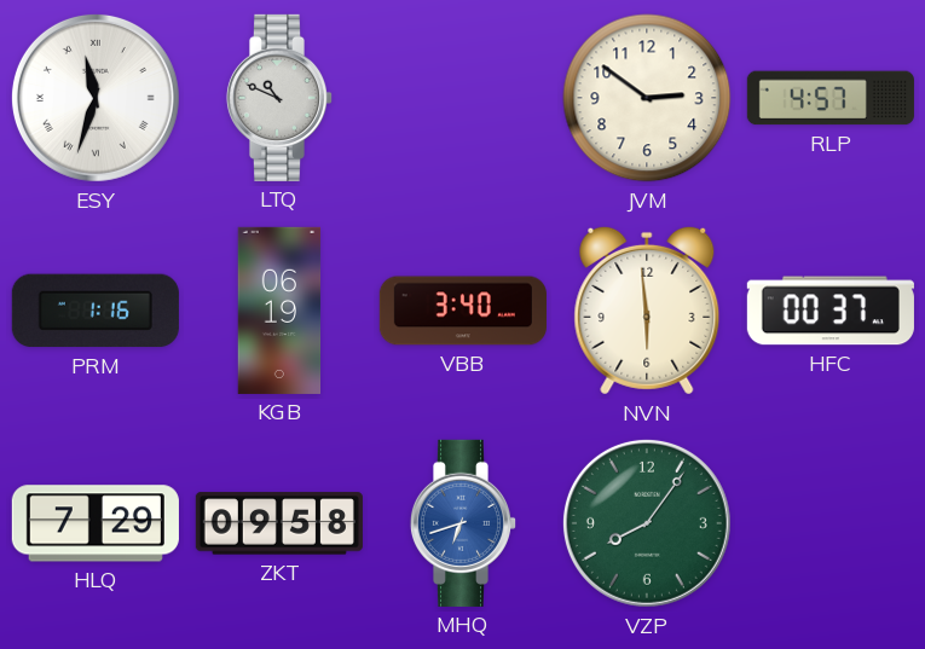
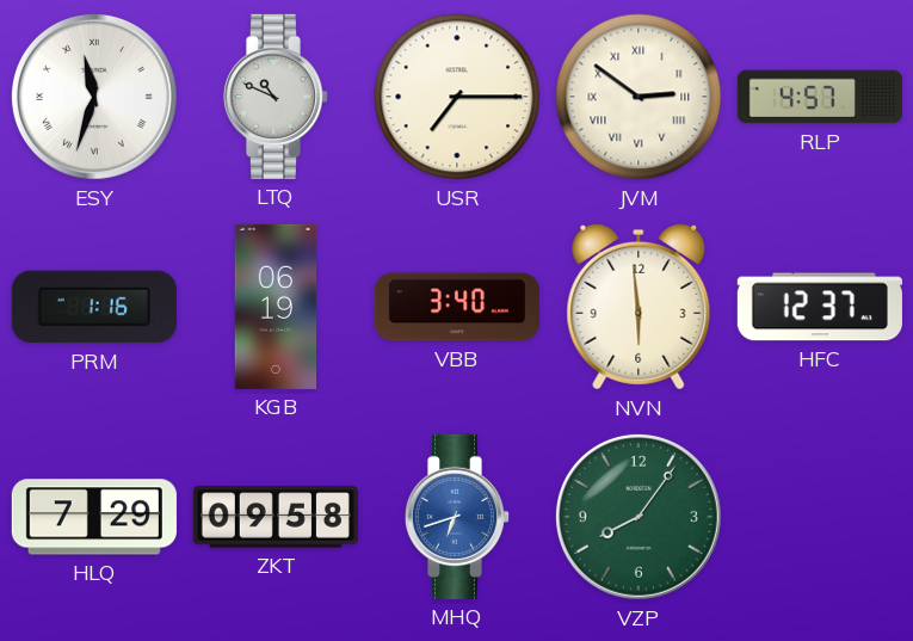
USR: none -> 7:15
JVM numerals: Arabic -> Roman
HFC: 00:37 -> 12:37
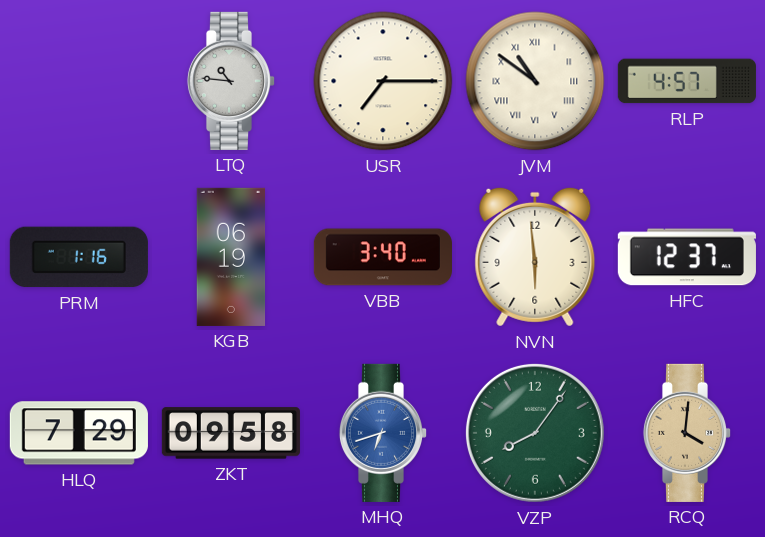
ESY: 11:33 -> none
LTQ: 10:49 -> 10:46
JVM: 2:51 -> 10:51
RCQ: none -> 4:01
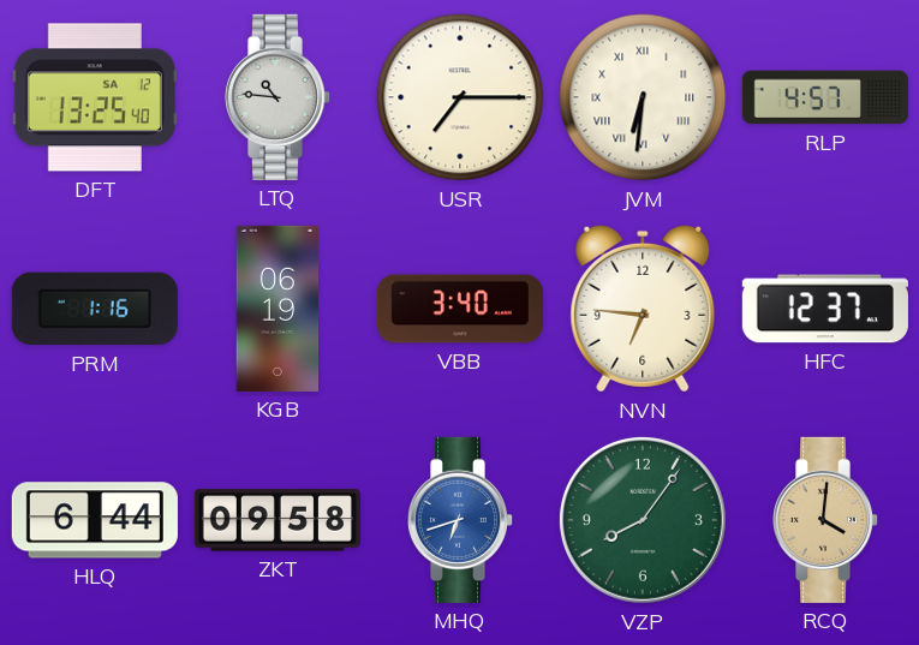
DFT: none -> 13:25
JVM: 10:51 -> 6:31
NVN: 5:59 -> 6:46
HLQ: 7:29 -> 6:44
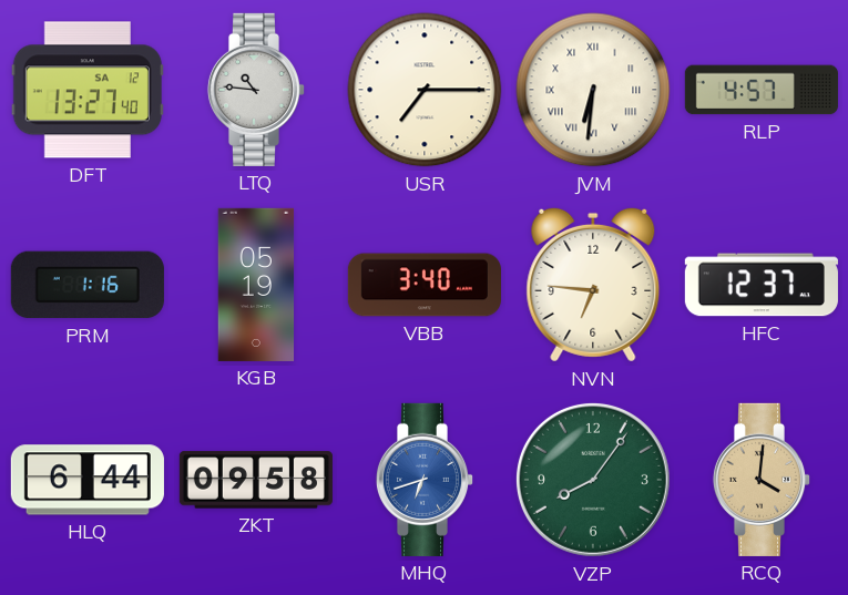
DFT: 13:25 -> 13:27
KGB: 06:19 -> 05:19
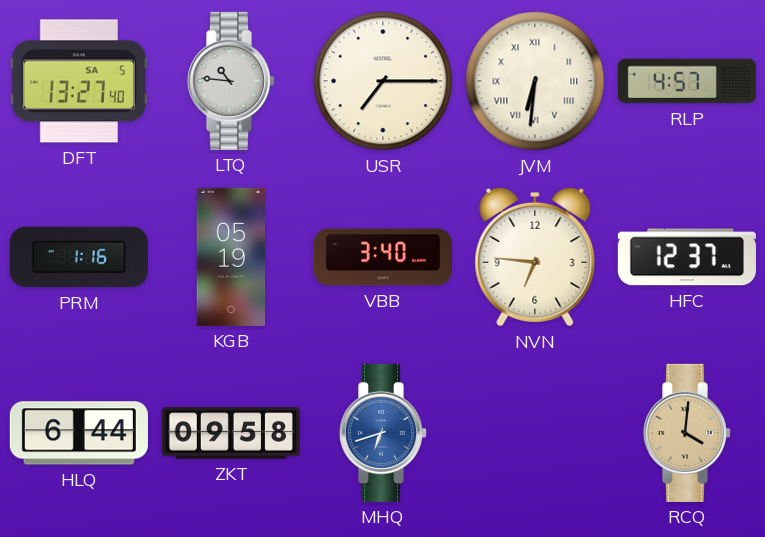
DFT date: SA 12 -> SA 5
VZP: 8:06 -> none
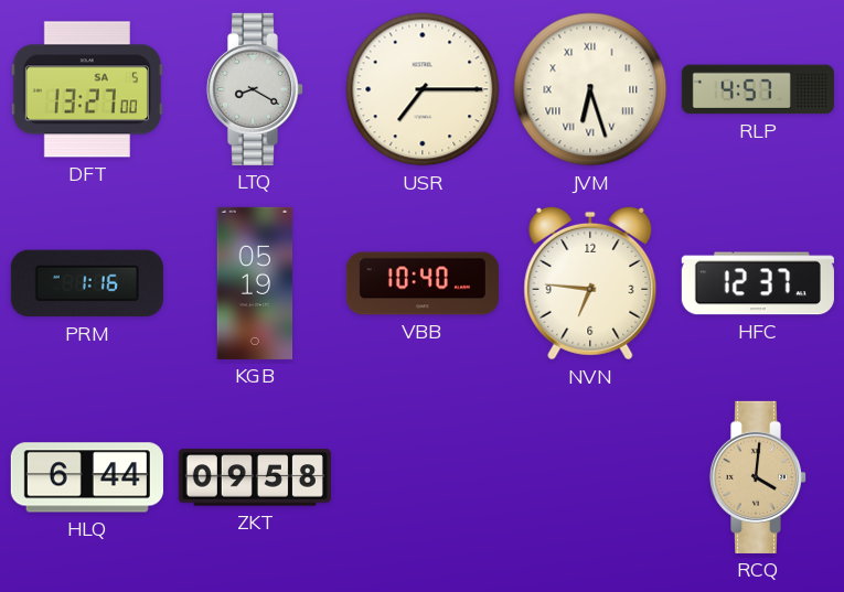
DFT: 13:27:40 -> 13:27:00
LTQ: 10:46 -> 8:20
JVM: 6:31 -> 6:27
VBB: 3:40 -> 10:40
MHQ: 6:42 -> none
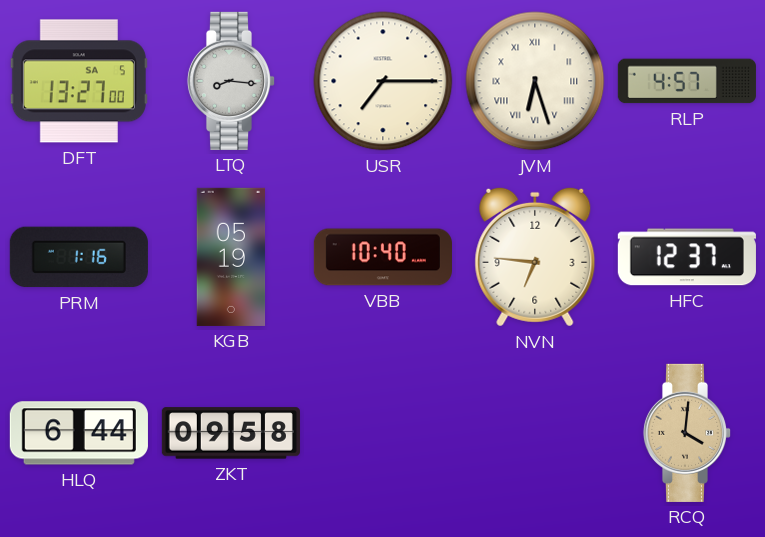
LTQ: 8:20 -> 8:16
